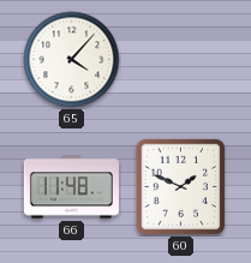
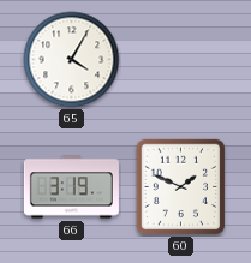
65: 4:07 -> 4:05
66: 11:48 -> 3:19
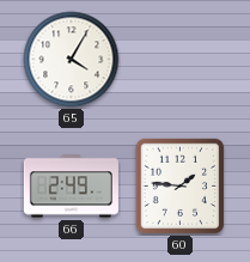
66: 3:19 -> 2:49
60: 1:49 -> 1:46
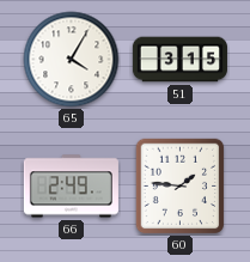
51: none -> 3:15
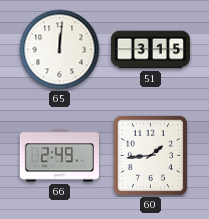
65: 4:05 -> 12:01
60: 1:46 -> 1:44
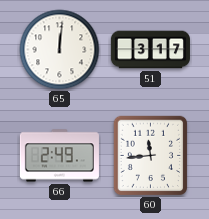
51: 3:15 -> 3:17
60: 1:44 -> 11:44
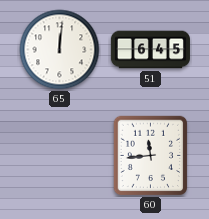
51: 3:17 -> 6:45
66: 2:49 -> none
